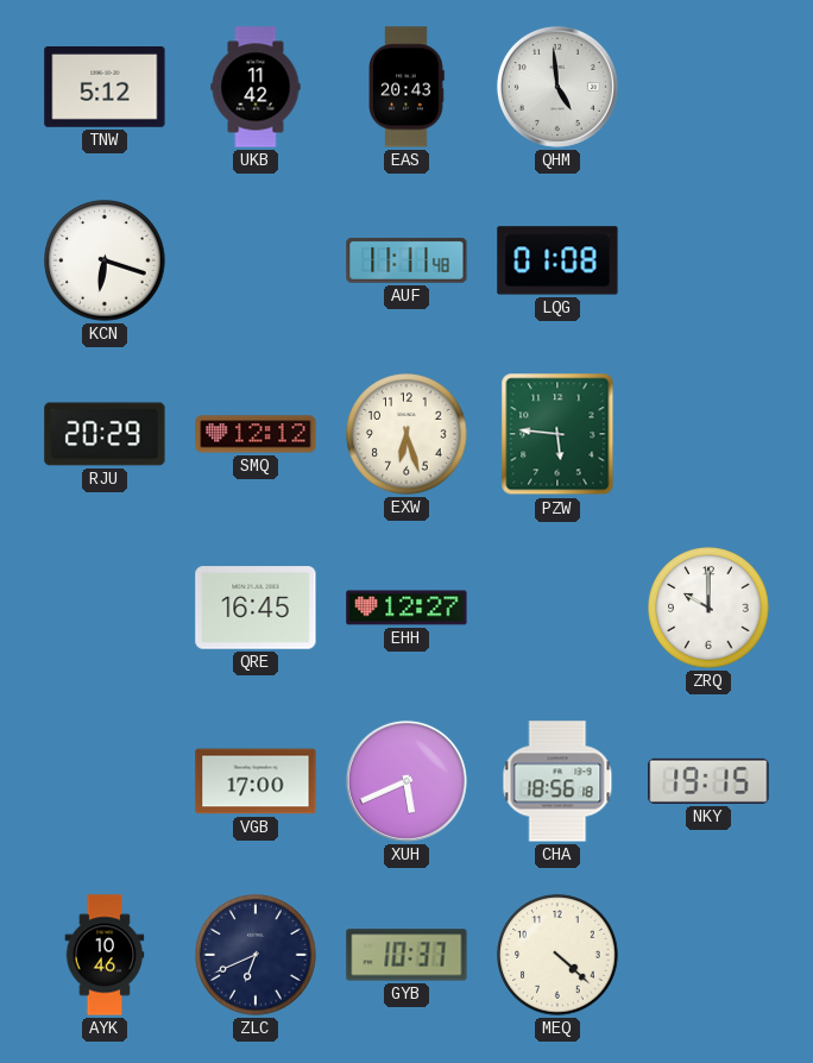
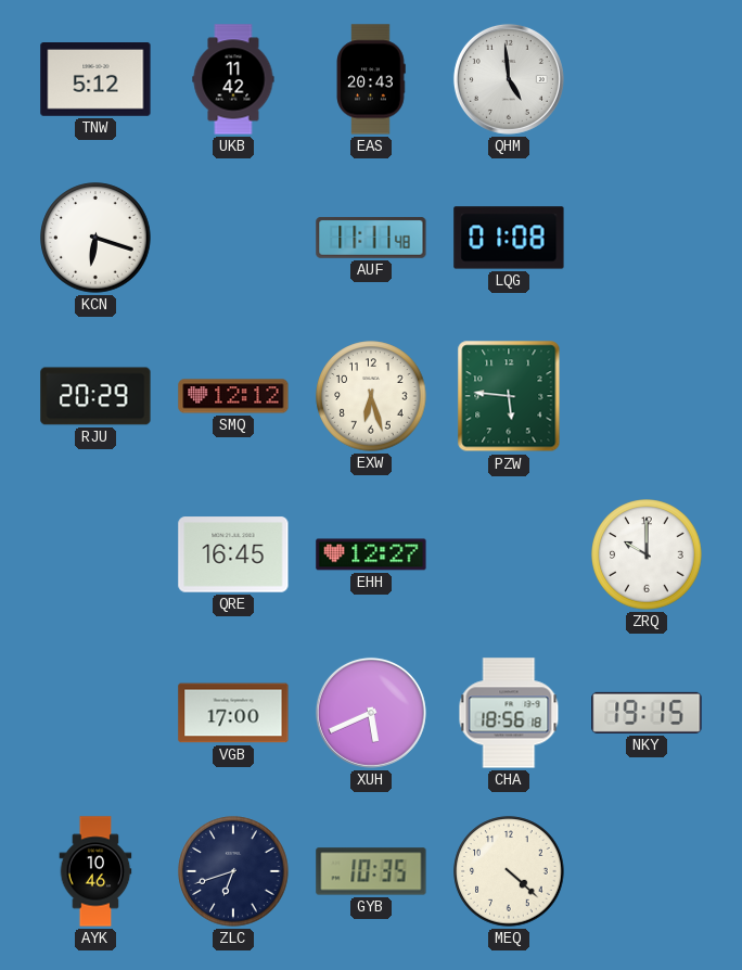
ZLC: 6:41 -> 6:42
GYB: 10:37 -> 10:35
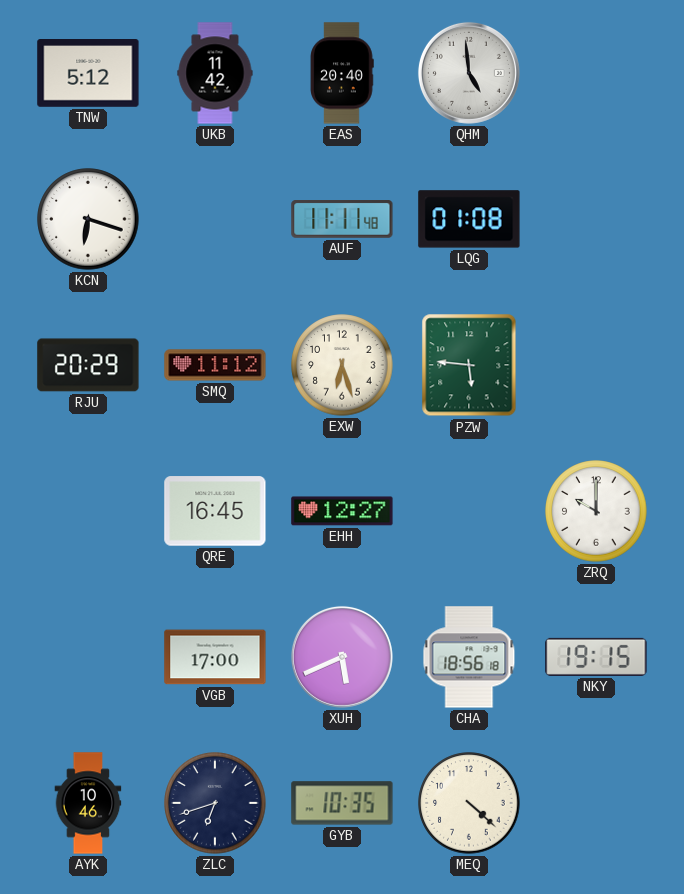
EAS: 20:43 -> 20:40
SMQ: 12:12 -> 11:12
